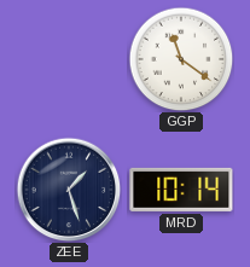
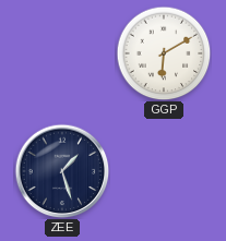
GGP: 11:21 -> 6:10
MRD: 10:14 -> none
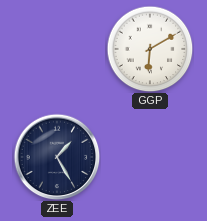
ZEE: 1:27 -> 1:25
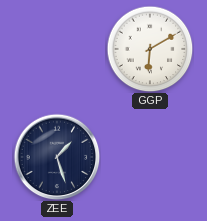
ZEE: 1:25 -> 1:27
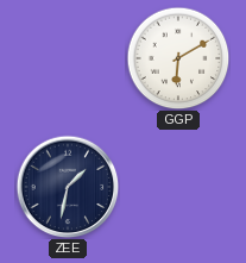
ZEE: 1:27 -> 1:32
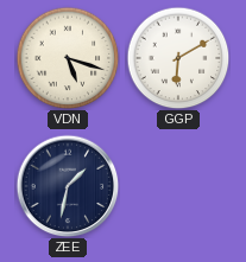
VDN: none -> 5:18
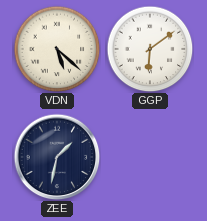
VDN: 5:18 -> 5:22
GGP: 6:10 -> 6:09
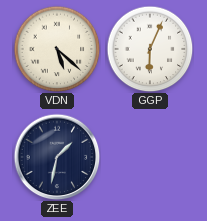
GGP: 6:09 -> 6:04
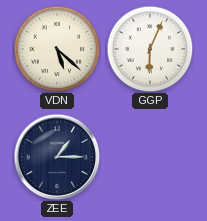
ZEE: 1:32 -> 1:15
